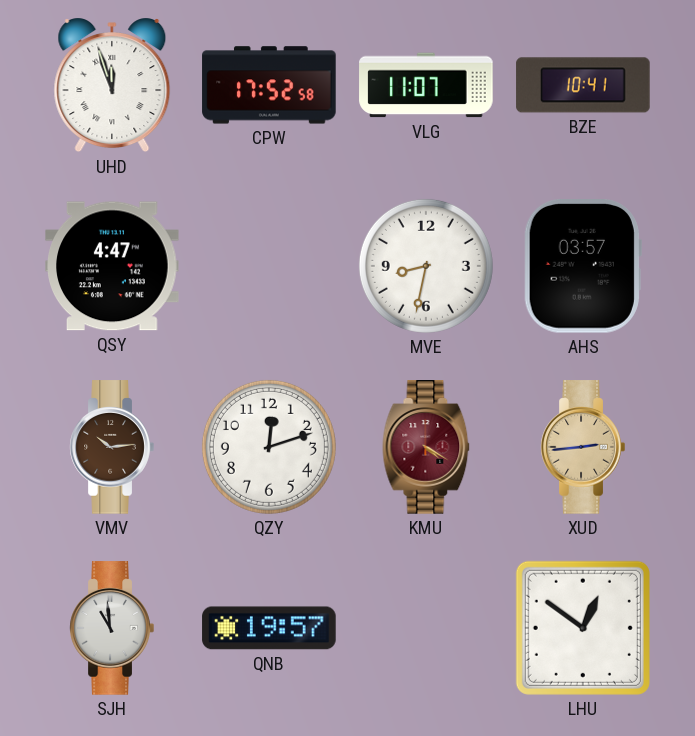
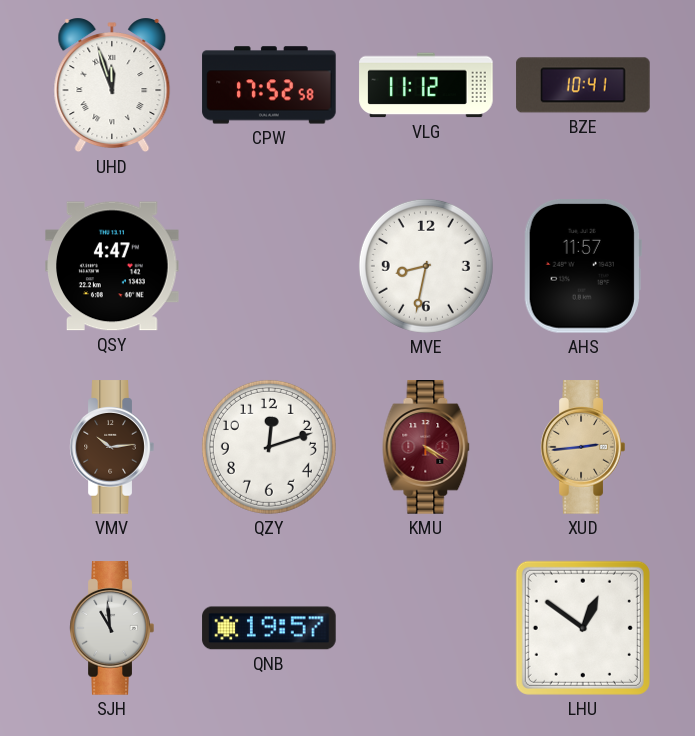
VLG: 11:07 -> 11:12
AHS: 03:57 -> 11:57
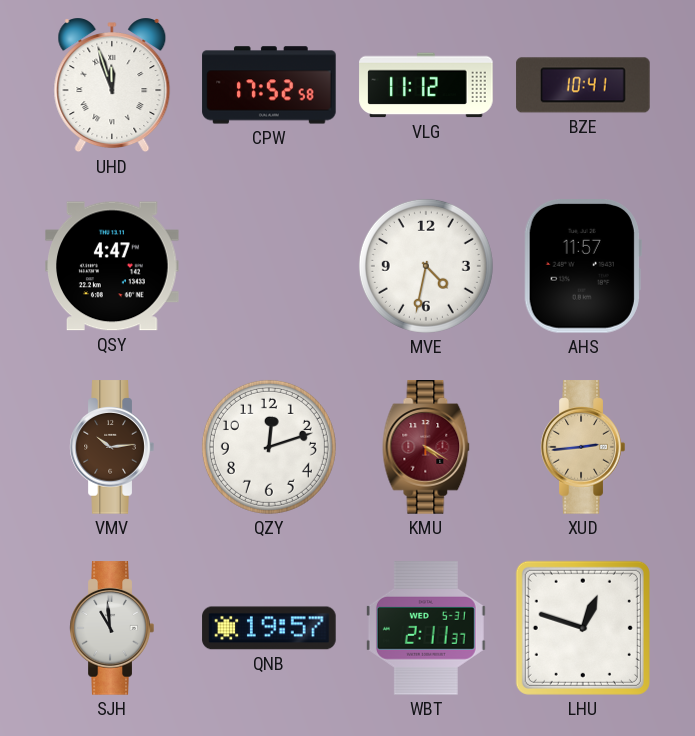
MVE: 8:32 -> 4:32
WBT: none -> 2:11
LHU: 12:51 -> 12:48
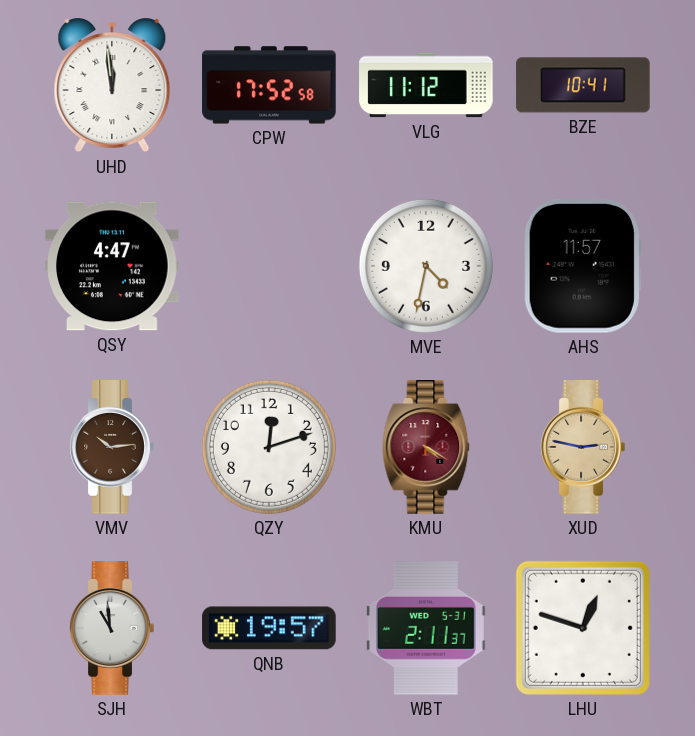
UHD: 11:57 -> 11:59
XUD: 2:44 -> 2:47
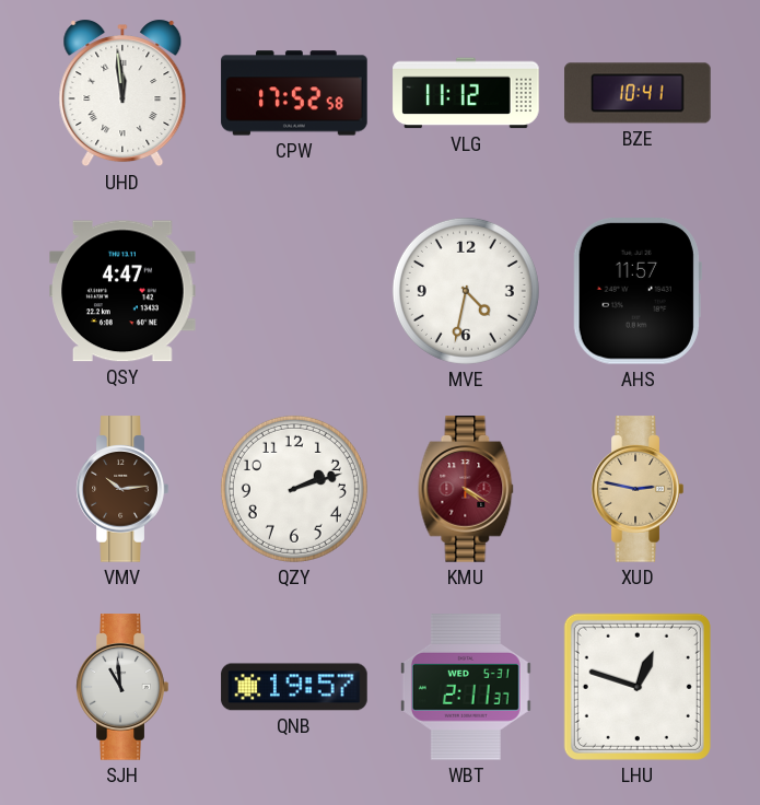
QZY: 12:12 -> 2:12
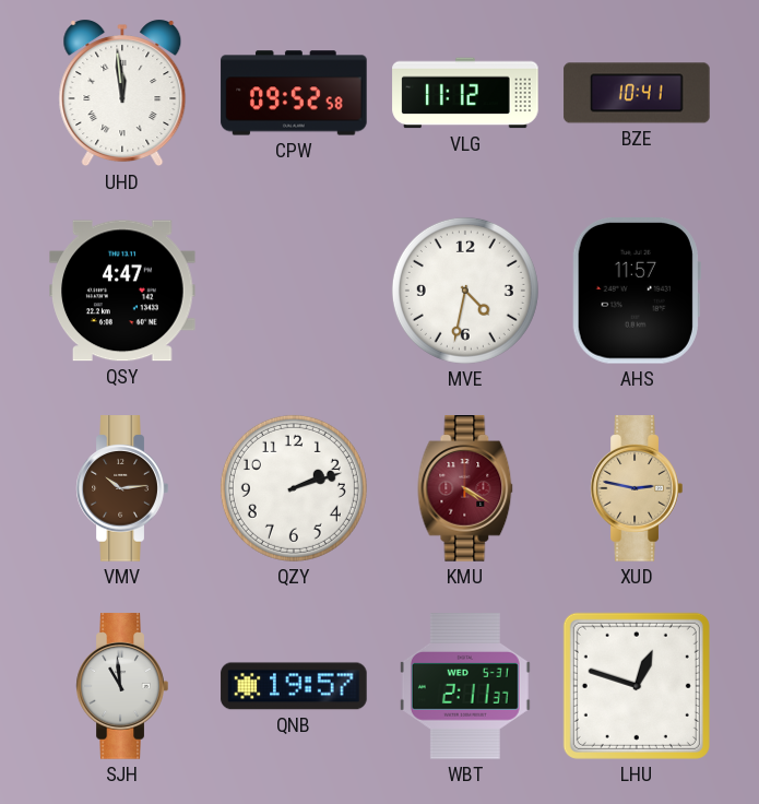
CPW: 17:52 -> 09:52
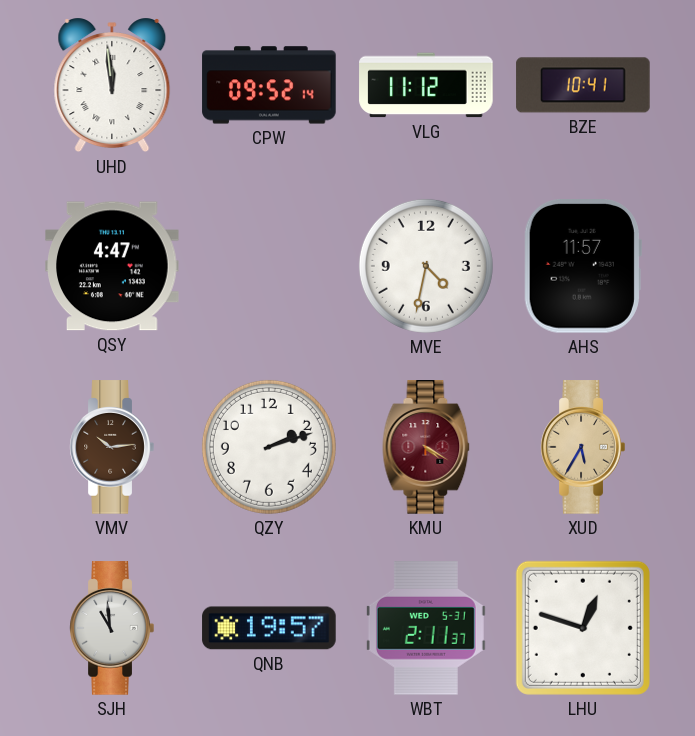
CPW: 09:52:58 -> 09:52:14
XUD: 2:47 -> 5:35
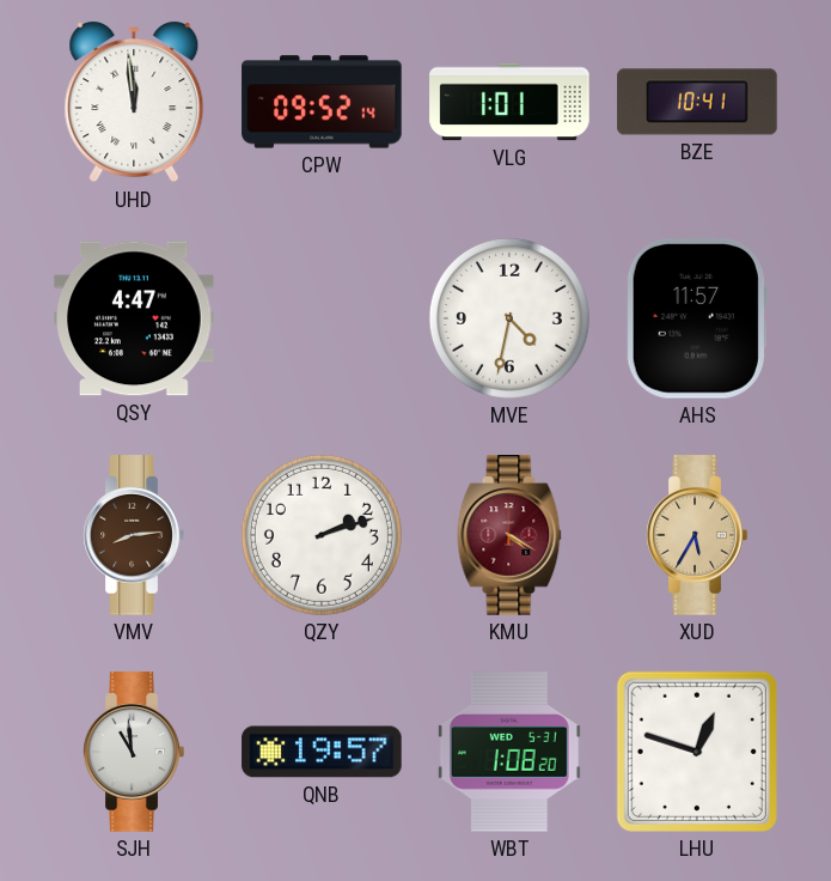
VLG: 11:12 -> 1:01
VMV: 10:14 -> 8:14
WBT: 2:11 -> 1:08
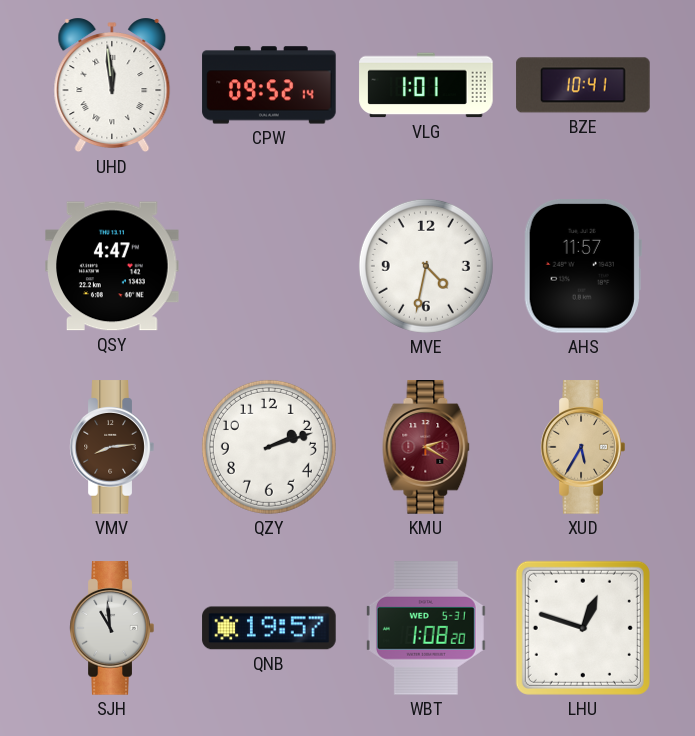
KMU: 4:20 -> 2:20
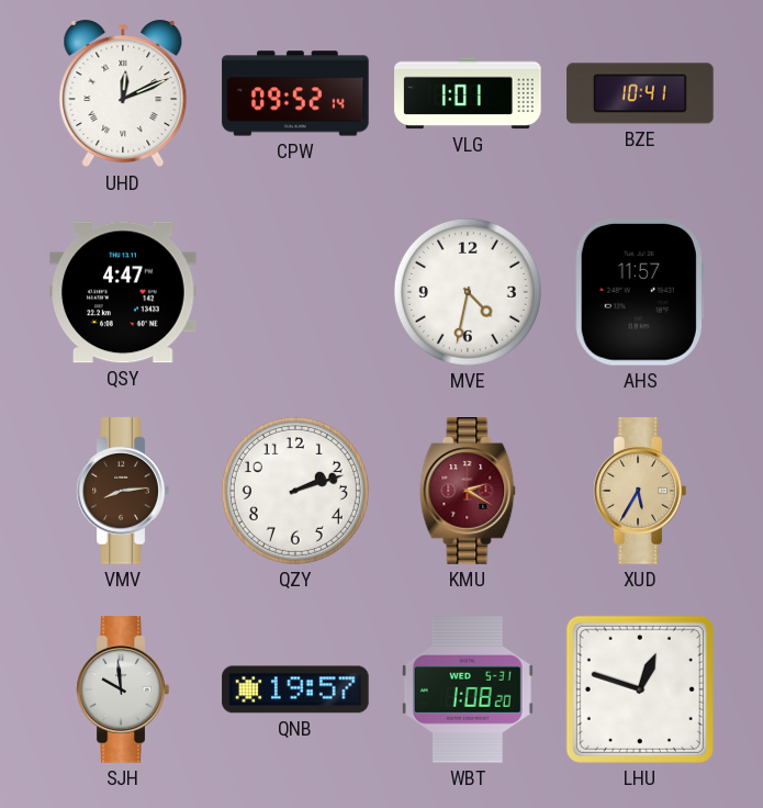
UHD: 11:59 -> 12:11
SJH: 10:59 -> 9:59
